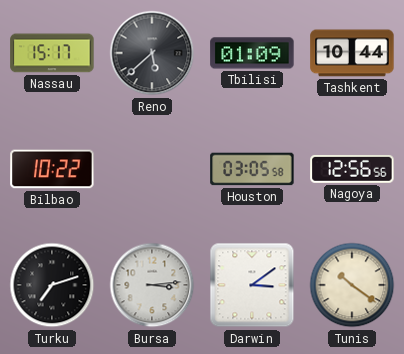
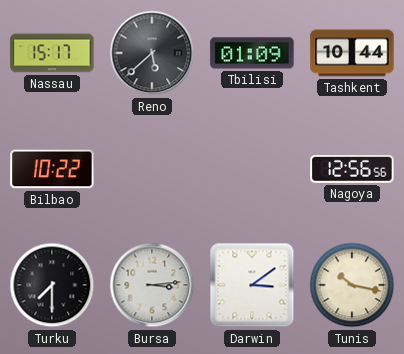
Houston: 03:05 -> none
Turku: 7:12 -> 7:30
Tunis: 10:21 -> 10:17
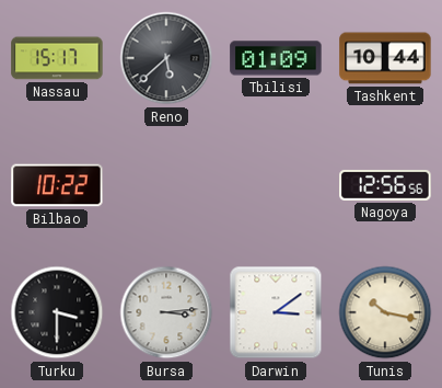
Turku: 7:30 -> 3:30
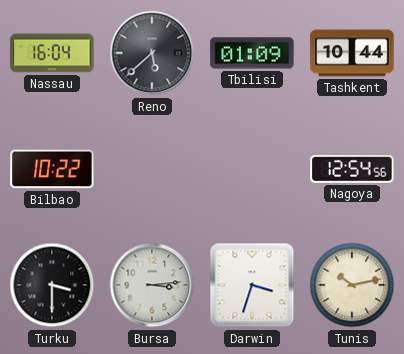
Nassau: 15:17 -> 16:04
Nagoya: 12:56 -> 12:54
Darwin: 3:09 -> 3:33
Tunis: 10:17 -> 10:13
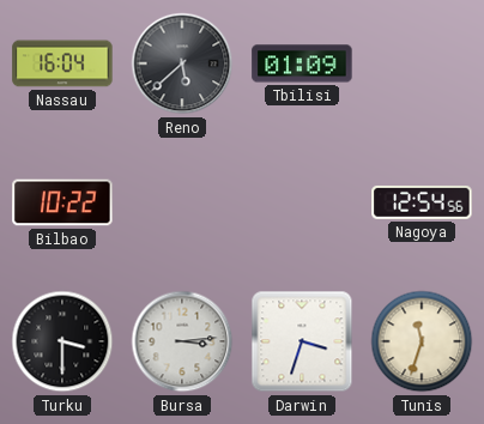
Tashkent: 10:44 -> none
Tunis: 10:13 -> 11:33
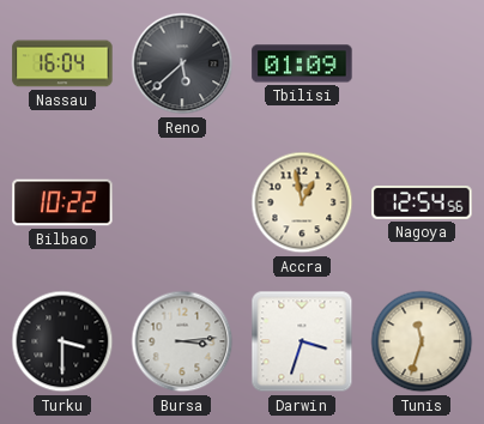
Accra: none -> 12:58
